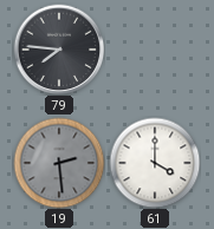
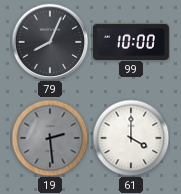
79: 7:46 -> 8:04
99: none -> 10:00
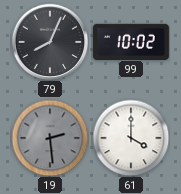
99: 10:00 -> 10:02
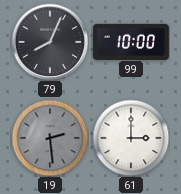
99: 10:02 -> 10:00
61: 4:00 -> 3:00
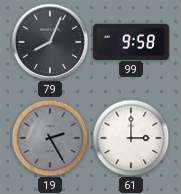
99: 10:00 -> 9:58
19: 2:29 -> 2:25
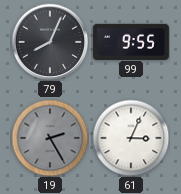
99: 9:58 -> 9:55
61: 3:00 -> 3:04
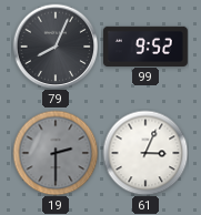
99: 9:55 -> 9:52
19: 2:25 -> 2:30
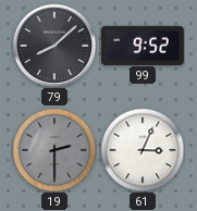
79: 8:04 -> 8:08
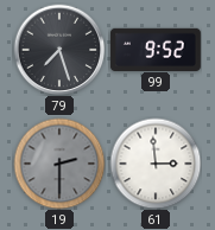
79: 8:08 -> 7:27
61: 3:04 -> 2:59
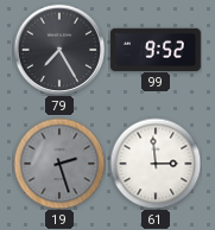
79: 7:27 -> 7:25
19: 2:30 -> 2:27
